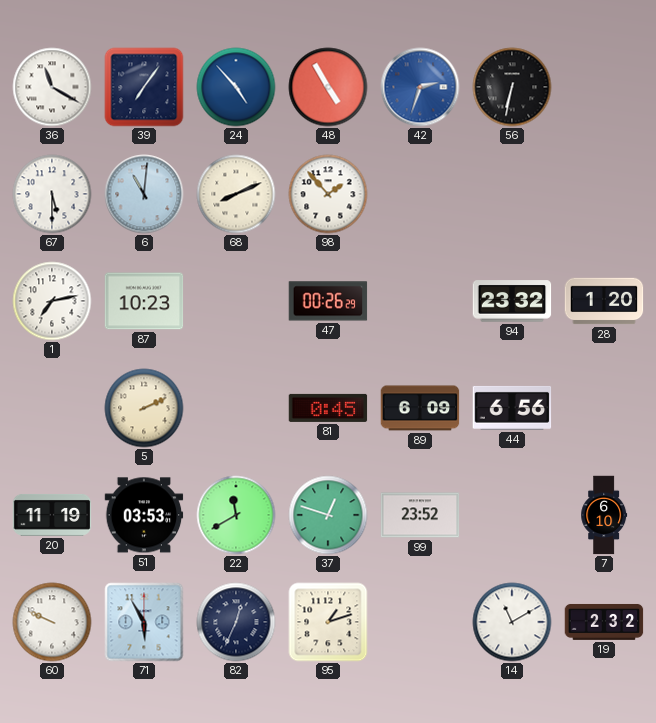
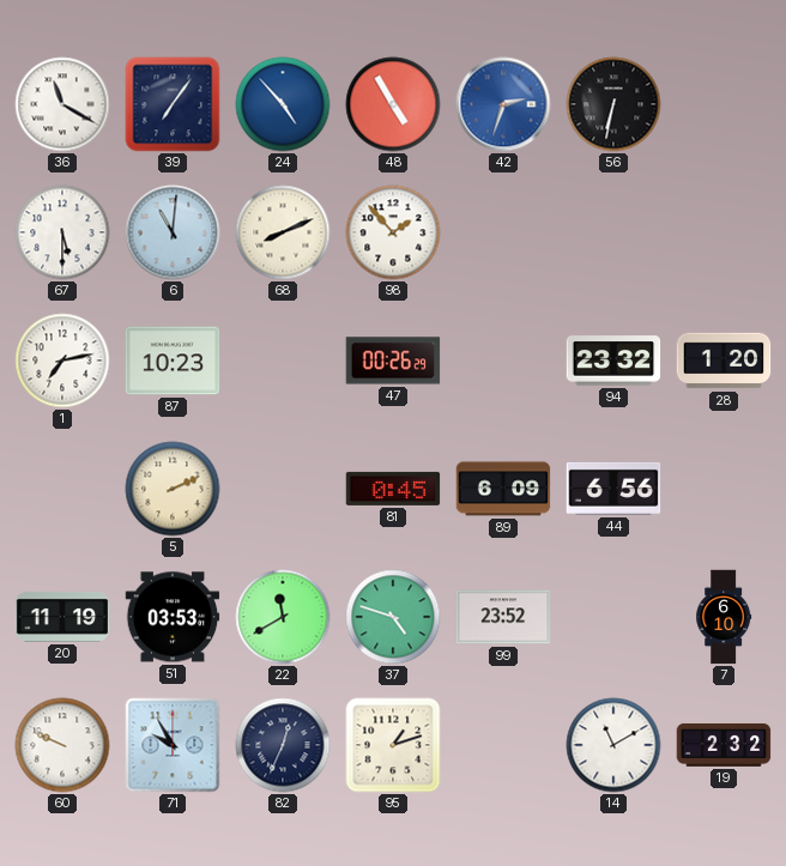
37: 12:48 -> 4:48
71: 5:55 -> 9:55
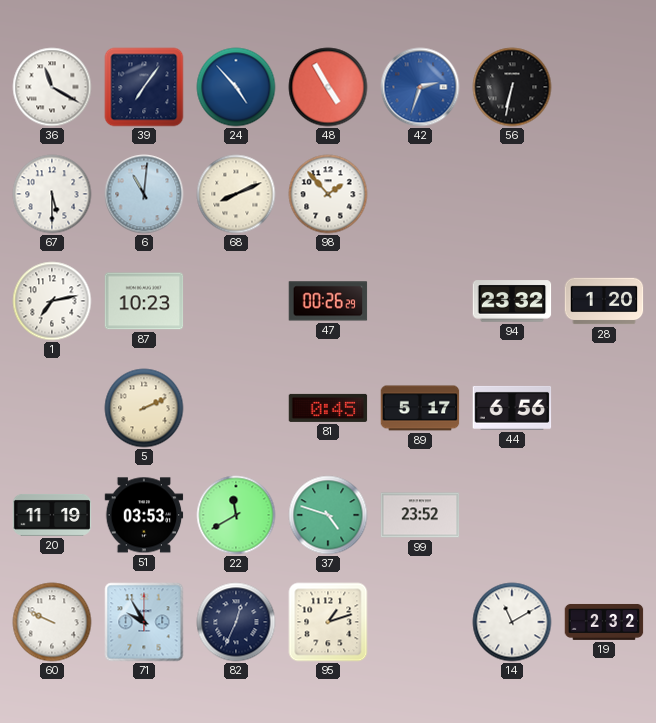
89: 6:09 -> 5:17
7: 6:10 -> none
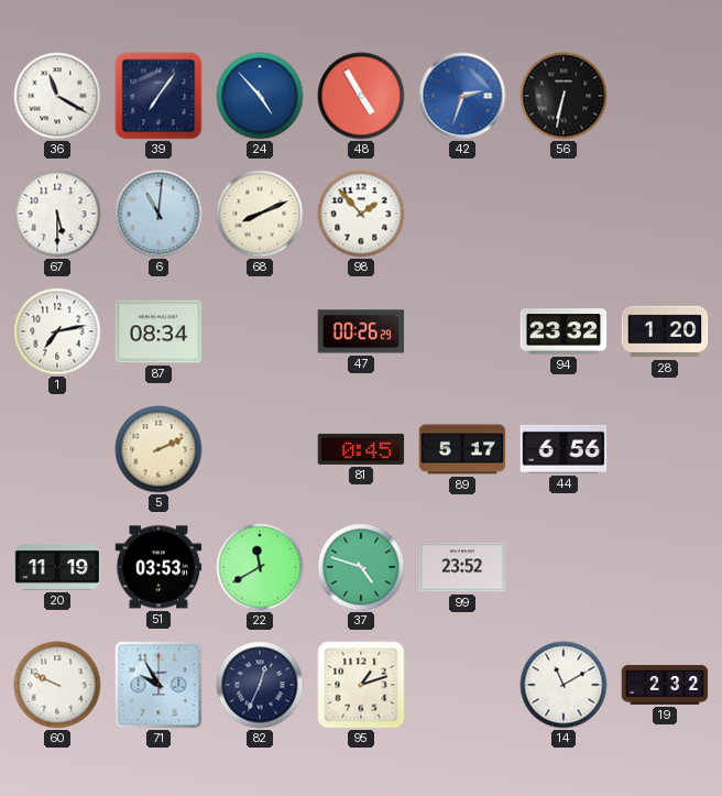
87: 10:23 -> 08:34
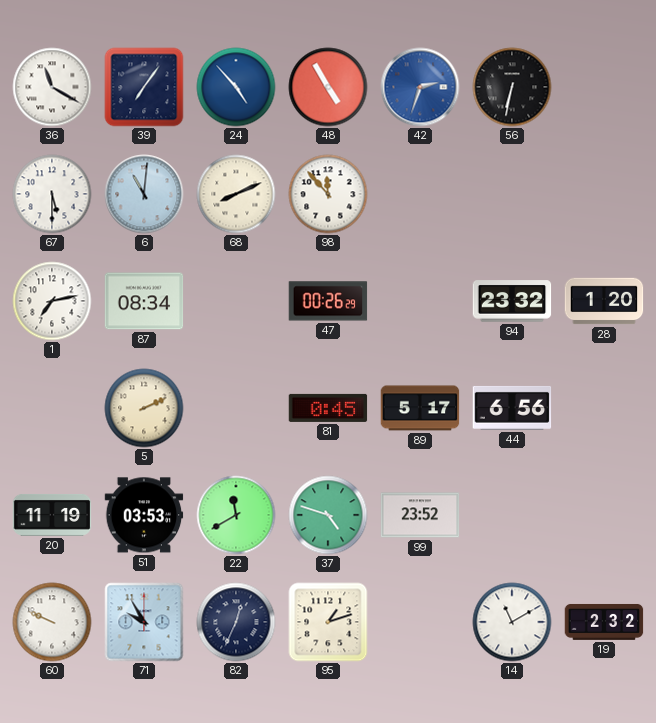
98: 1:53 -> 11:53
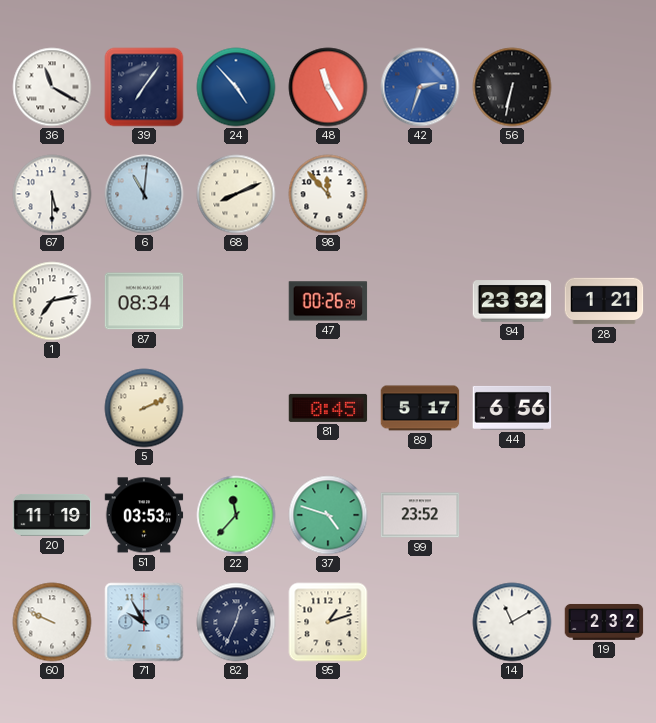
48: 4:55 -> 11:25
28: 1:20 -> 1:21
22: 11:40 -> 11:37
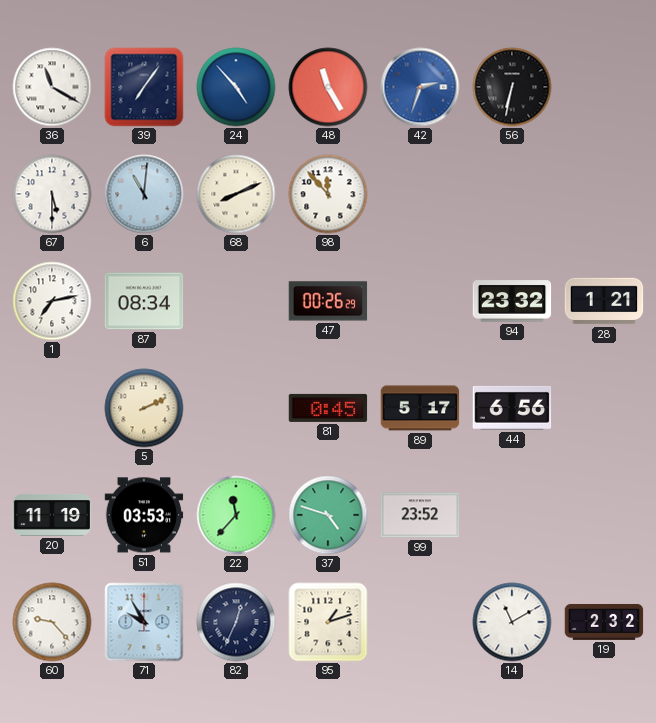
60: 9:49 -> 9:23
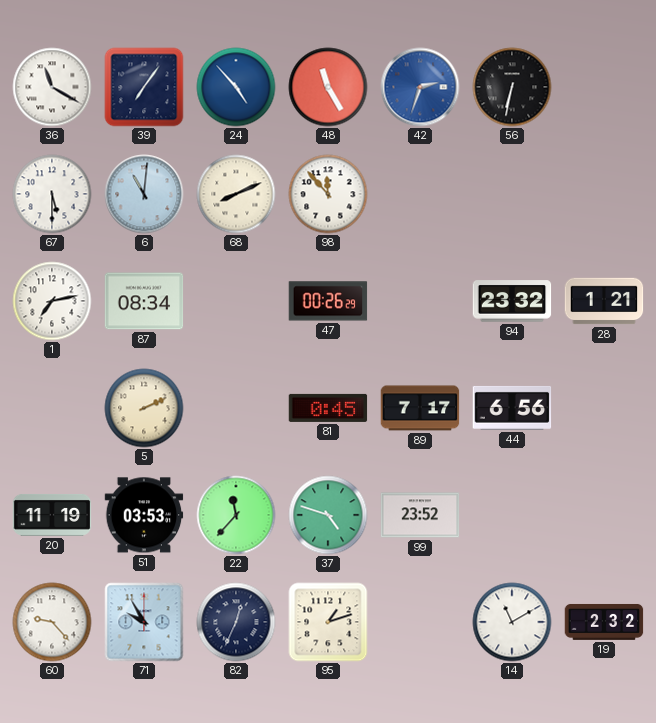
89: 5:17 -> 7:17
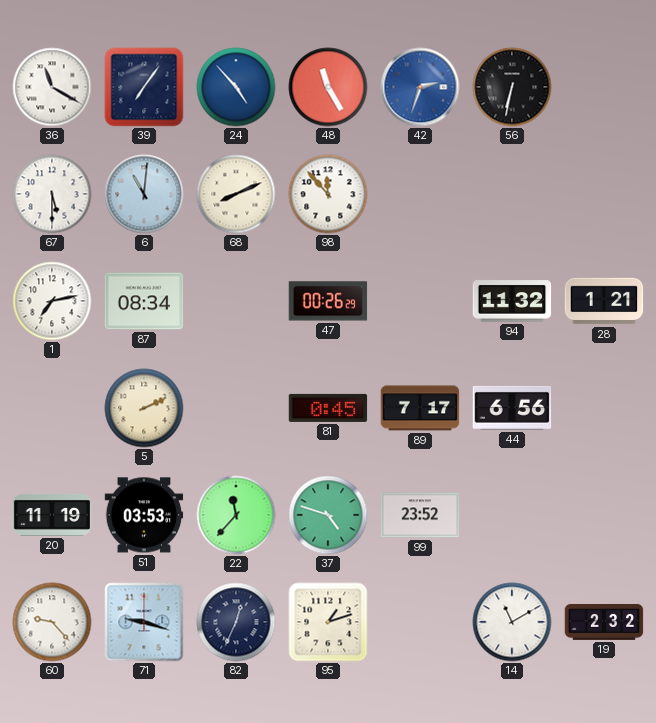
94: 23:32 -> 11:32
71: 9:55 -> 9:18
